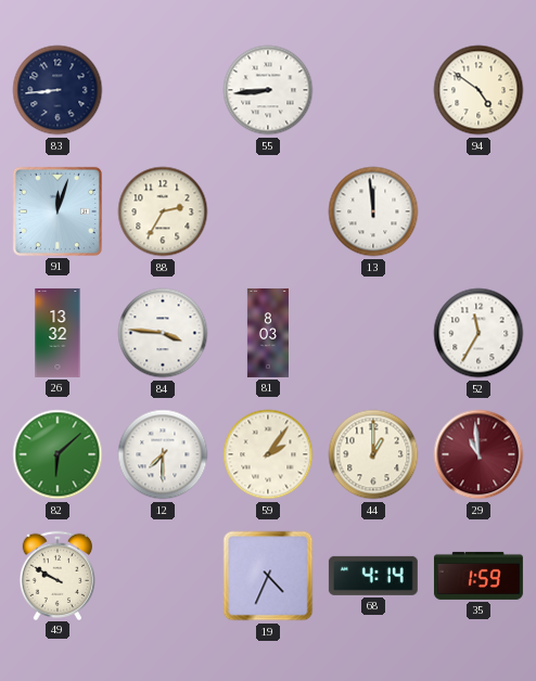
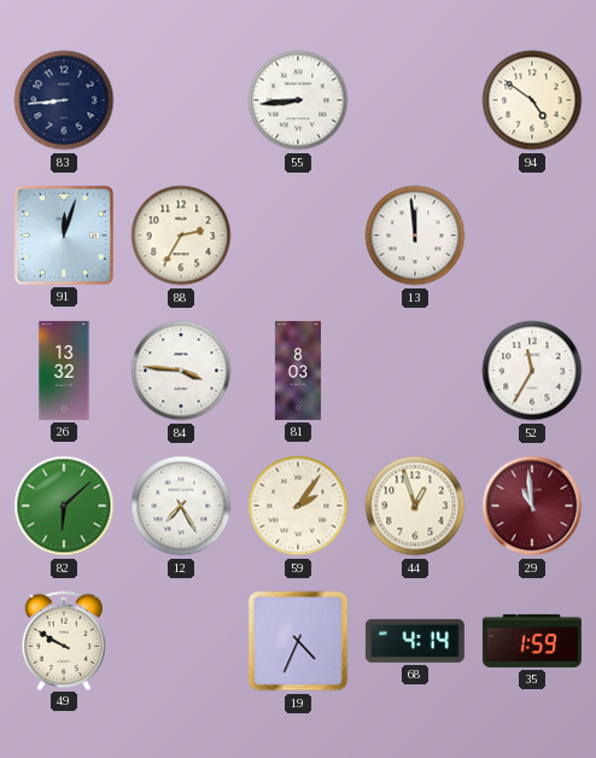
12: 7:30 -> 7:25
44: 1:00 -> 12:57
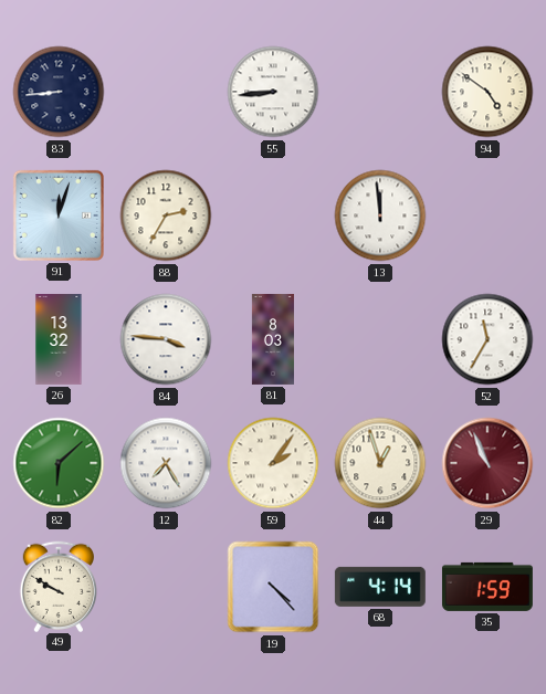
29: 10:59 -> 10:56
19: 4:34 -> 4:23
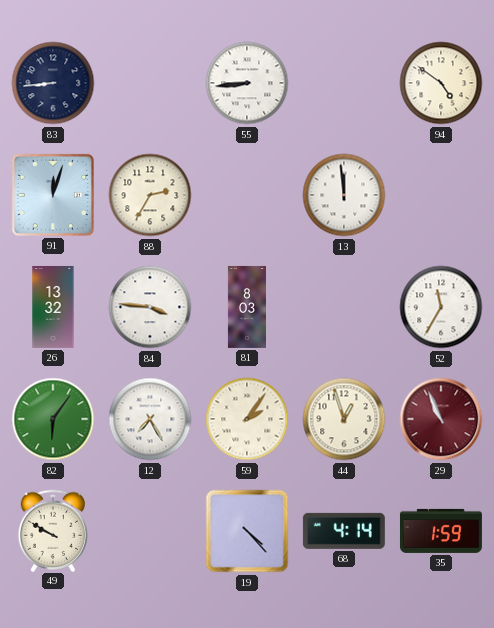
82: 6:08 -> 6:06
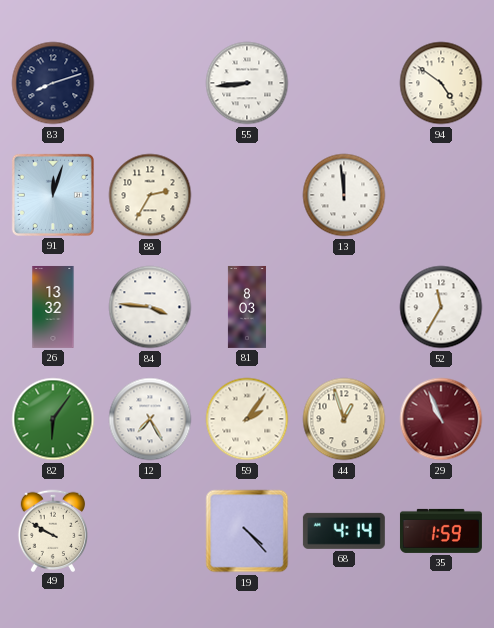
83: 8:44 -> 8:12
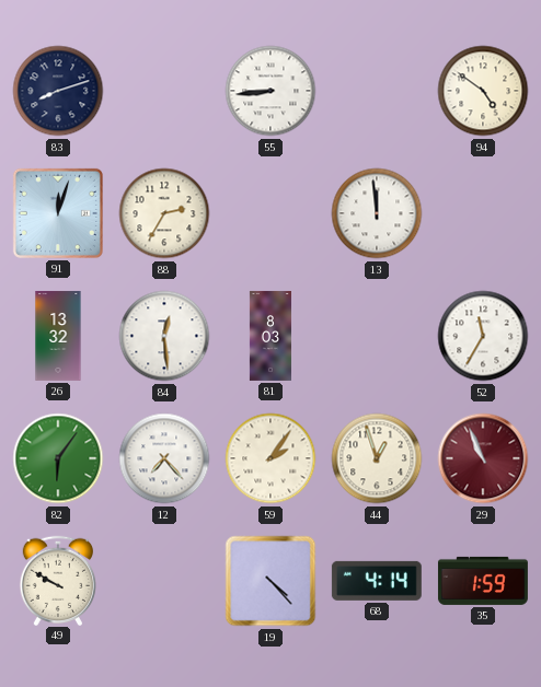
84: 3:46 -> 12:29
12: 7:25 -> 7:23
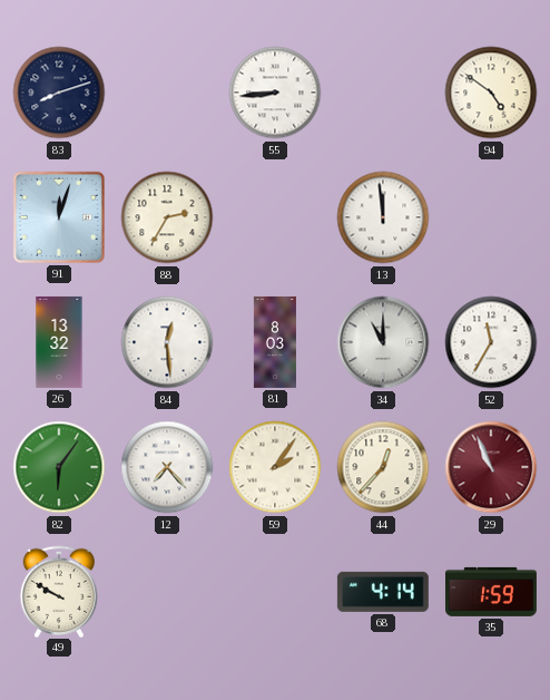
34: none -> 11:00
44: 12:57 -> 12:37
19: 4:23 -> none
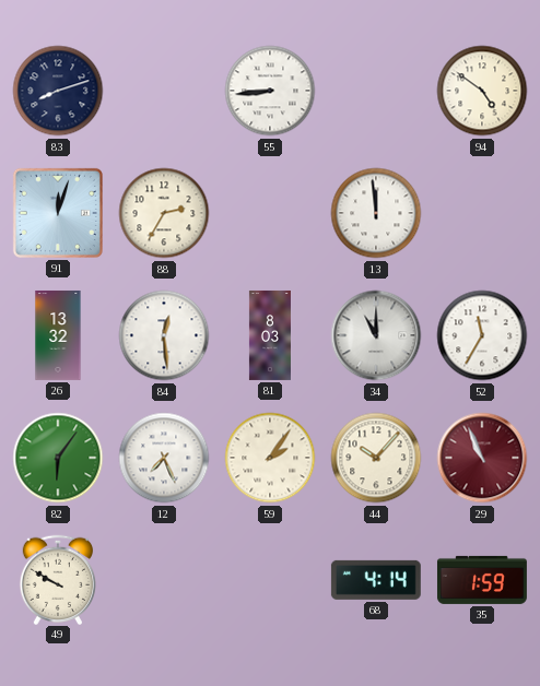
12: 7:23 -> 7:26
44: 12:37 -> 10:07
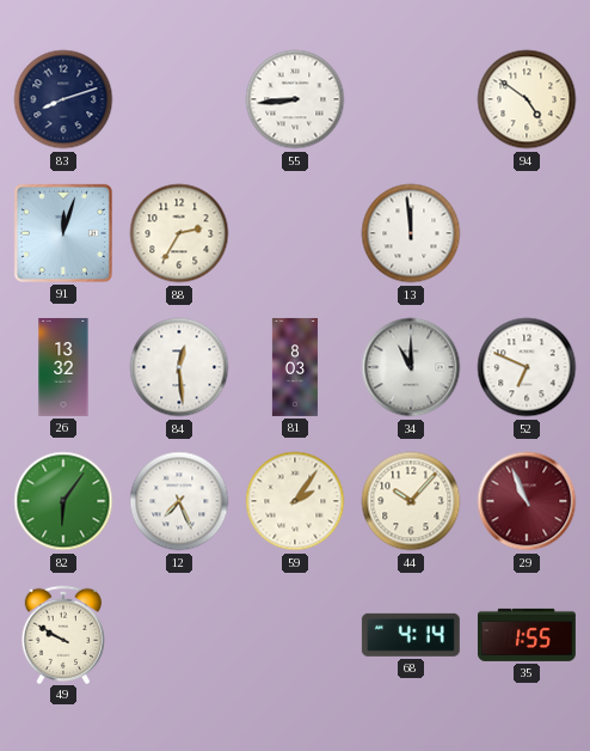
52: 11:35 -> 6:49
35: 1:59 -> 1:55
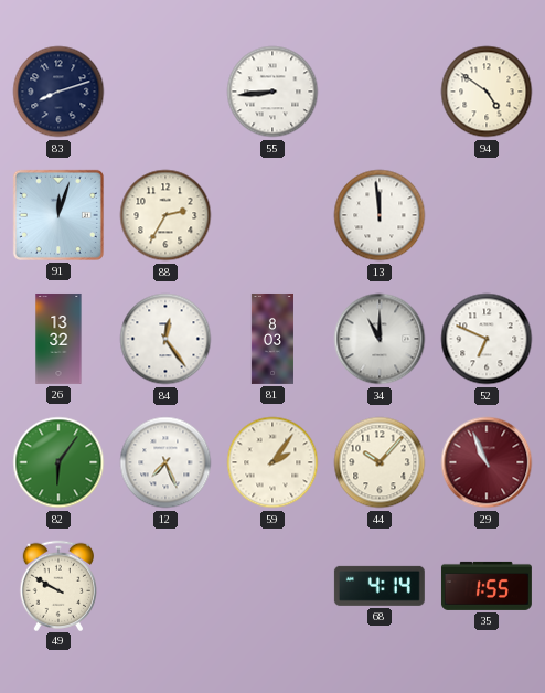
84: 12:29 -> 12:24
